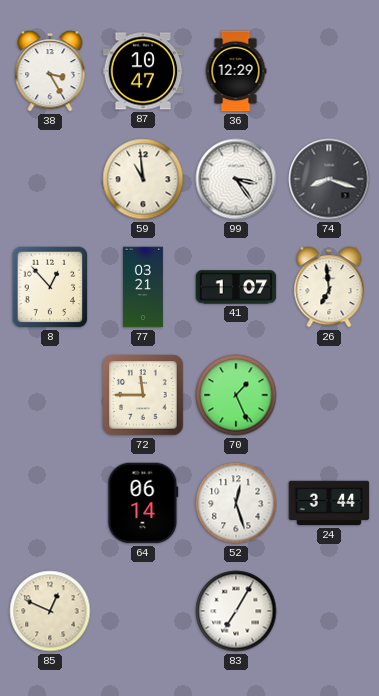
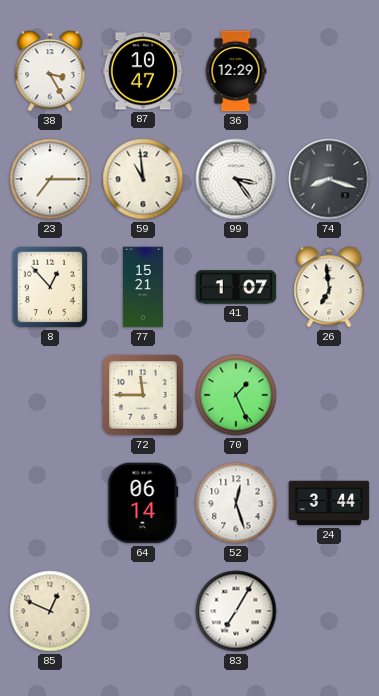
23: none -> 7:15
77: 03:21 -> 15:21
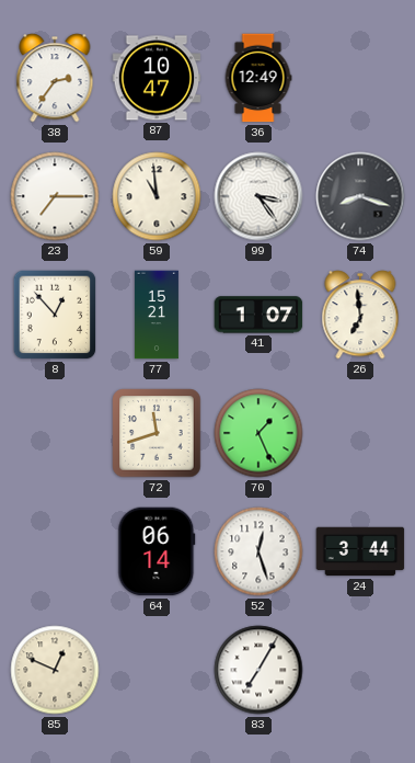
38: 3:25 -> 2:36
36: 12:29 -> 12:49
72: 11:45 -> 11:42
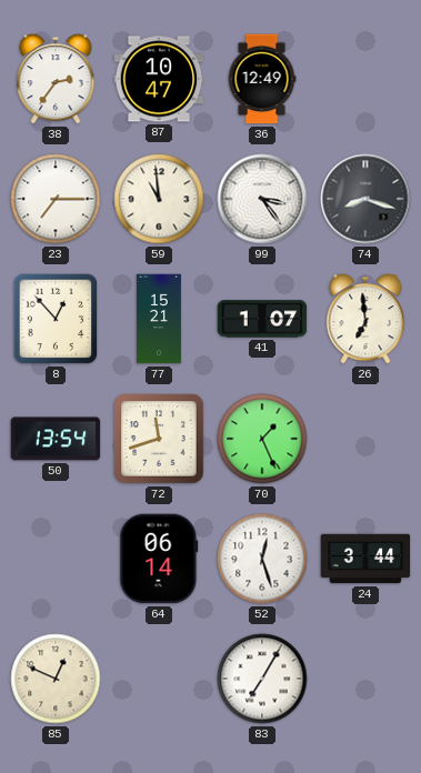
50: none -> 13:54
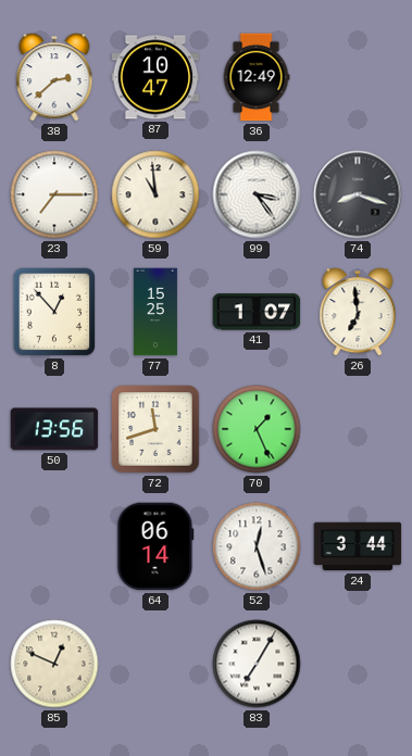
38: 2:36 -> 2:38
77: 15:21 -> 15:25
50: 13:54 -> 13:56
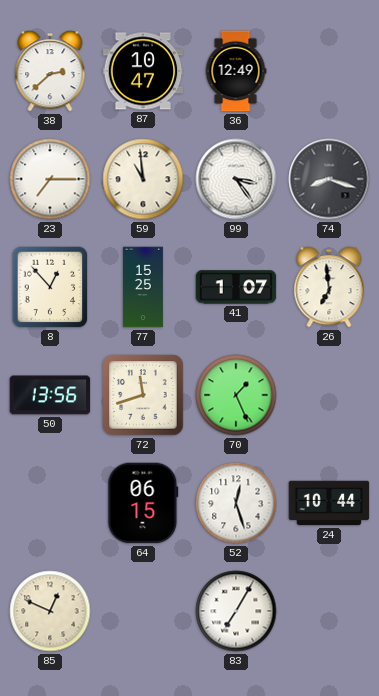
64: 06:14 -> 06:15
24: 3:44 -> 10:44
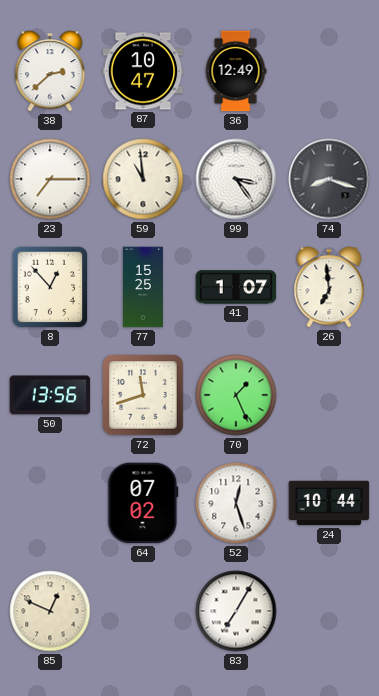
64: 06:15 -> 07:02
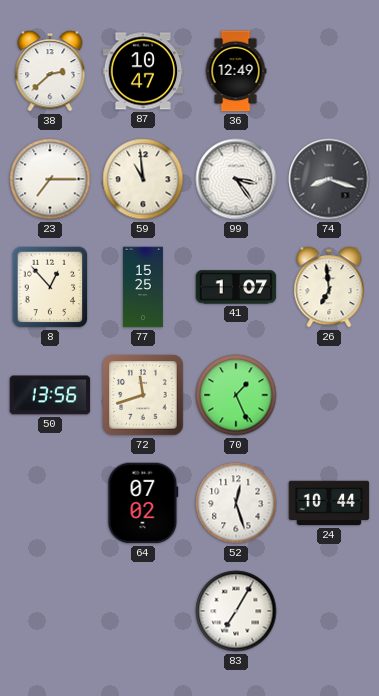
85: 12:49 -> none
